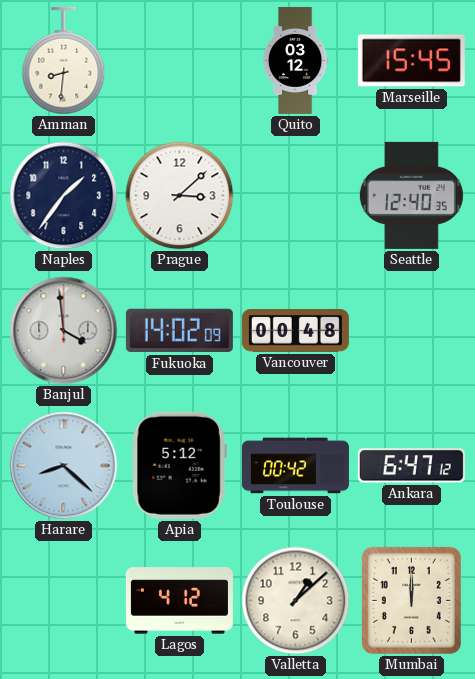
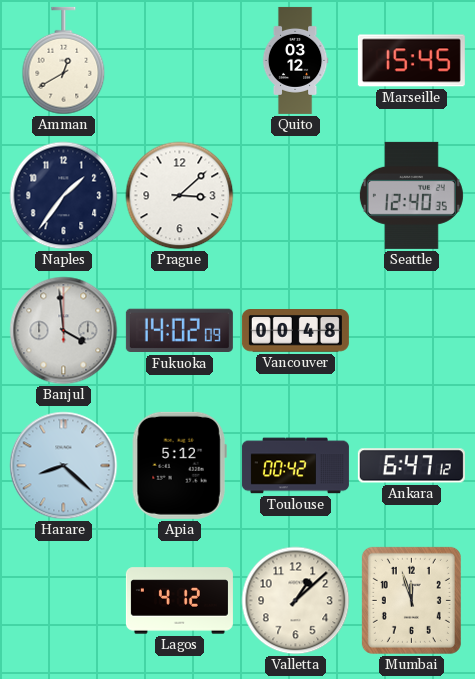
Amman: 8:31 -> 12:40
Mumbai: 12:00 -> 11:57
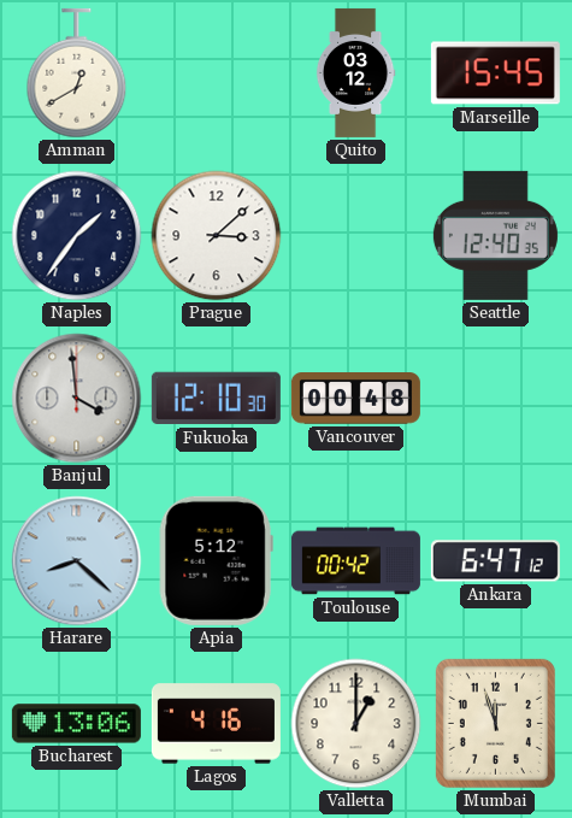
Fukuoka: 14:02 -> 12:10
Bucharest: none -> 13:06
Lagos: 4:12 -> 4:16
Valletta: 1:08 -> 1:00
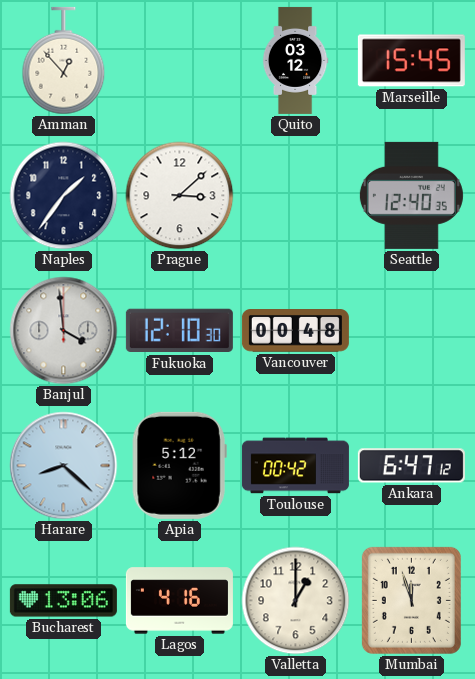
Amman: 12:40 -> 12:53
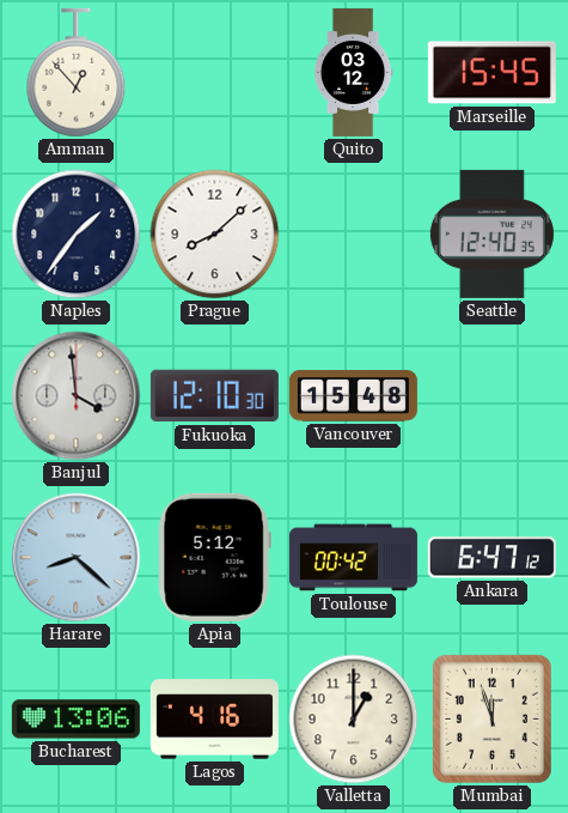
Prague: 3:08 -> 8:08
Vancouver: 00:48 -> 15:48
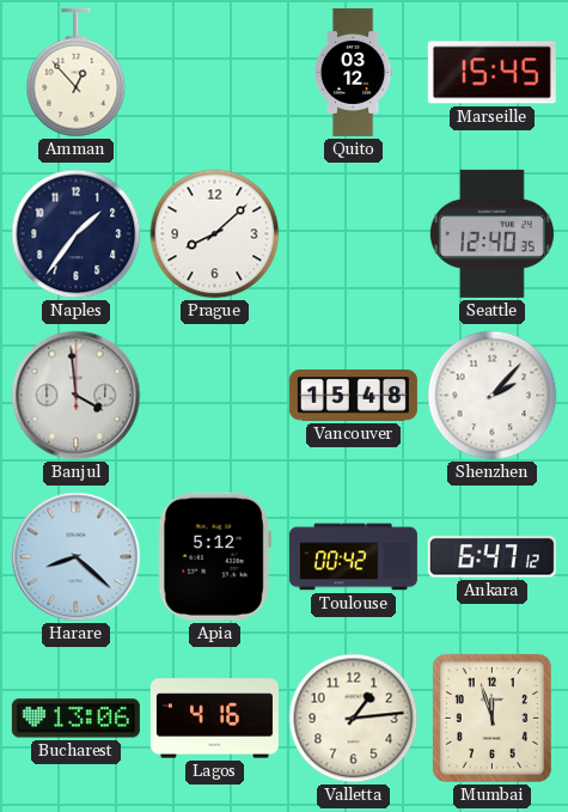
Fukuoka: 12:10 -> none
Shenzhen: none -> 2:07
Valletta: 1:00 -> 1:14
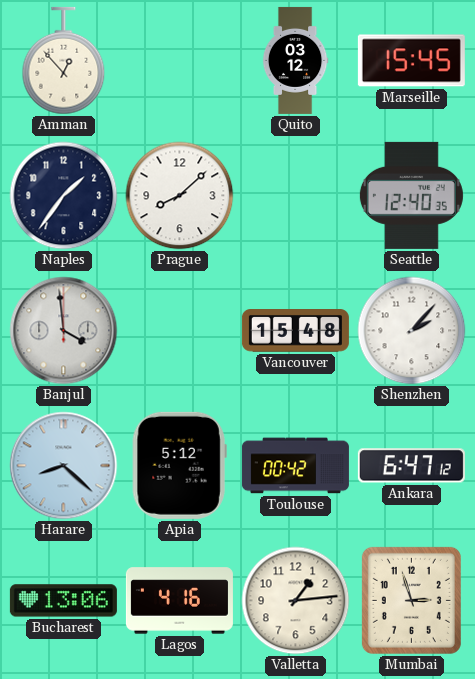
Mumbai: 11:57 -> 2:57
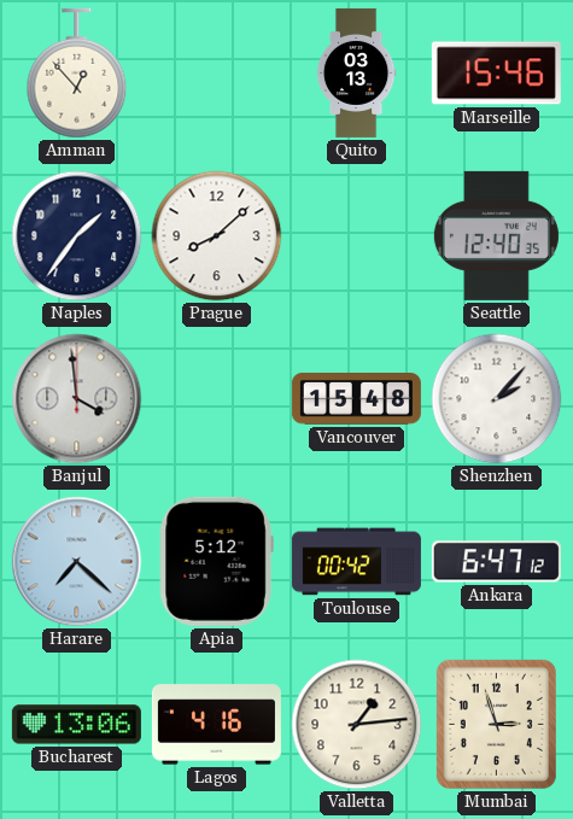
Quito: 03:12 -> 03:13
Marseille: 15:45 -> 15:46
Harare: 8:22 -> 7:22
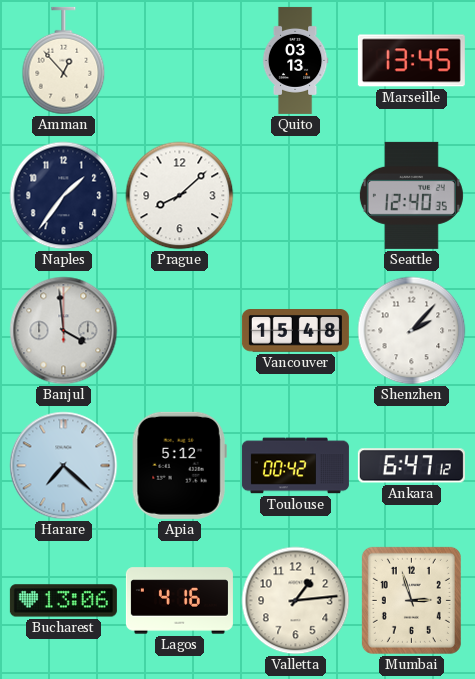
Marseille: 15:46 -> 13:45
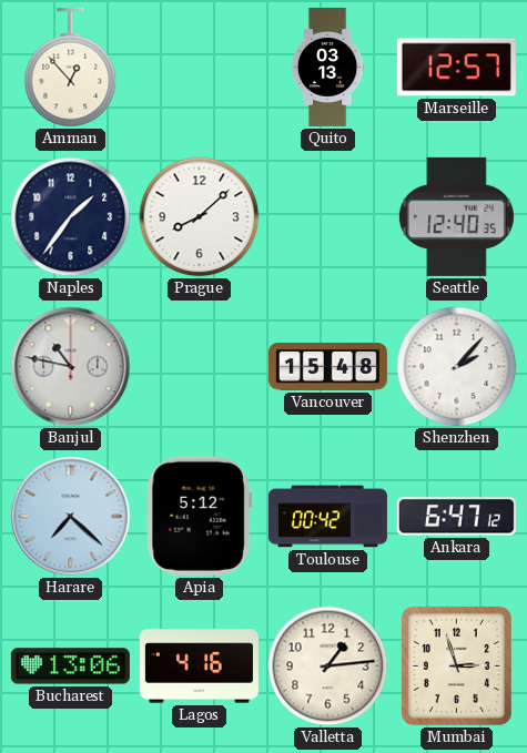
Marseille: 13:45 -> 12:57
Banjul: 3:59 -> 10:47
